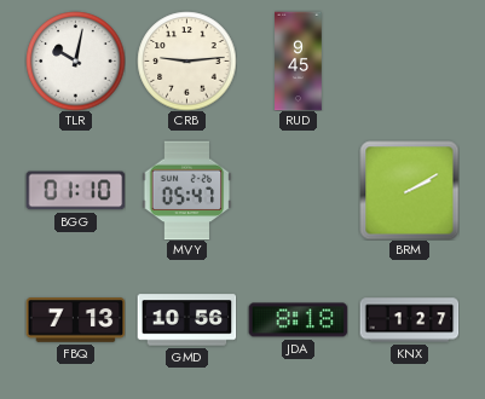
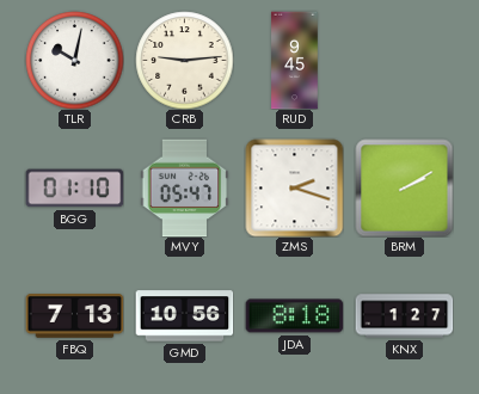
ZMS: none -> 2:18
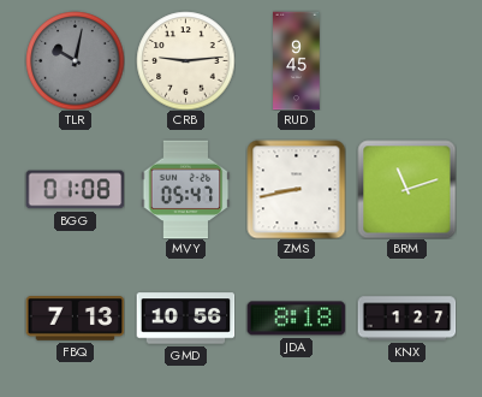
TLR dial: white -> grey
BGG: 01:10 -> 01:08
ZMS: 2:18 -> 8:43
BRM: 2:10 -> 11:12
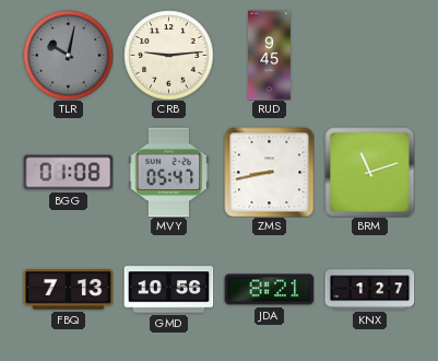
JDA: 8:18 -> 8:21
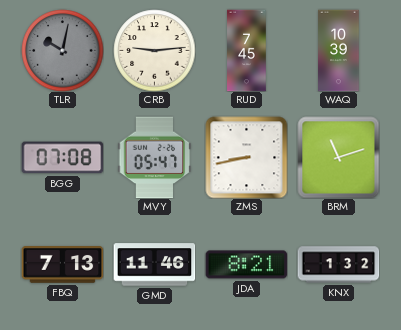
RUD: 9:45 -> 7:45
WAQ: none -> 10:39
BGG: 01:08 -> 07:08
GMD: 10:56 -> 11:46
KNX: 1:27 -> 1:32
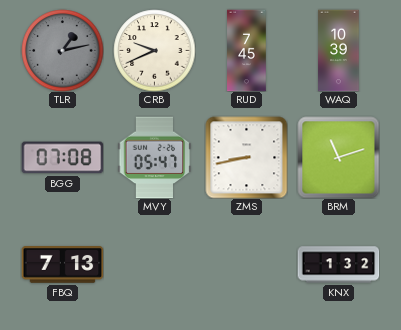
TLR: 10:02 -> 1:13
CRB: 9:14 -> 9:41
GMD: 11:46 -> none
JDA: 8:21 -> none
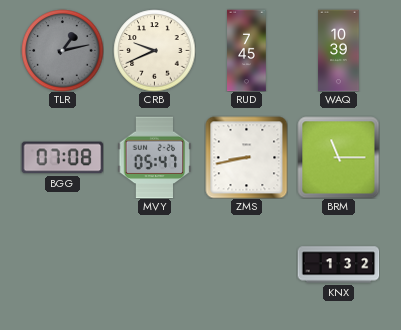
BRM: 11:12 -> 11:15
FBQ: 7:13 -> none
